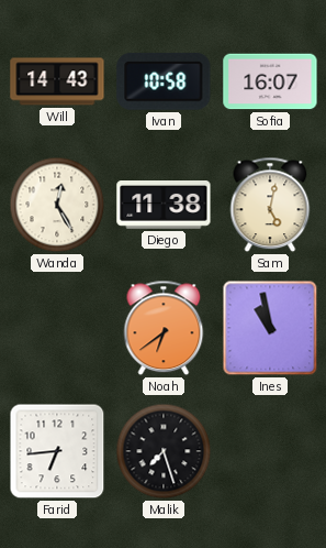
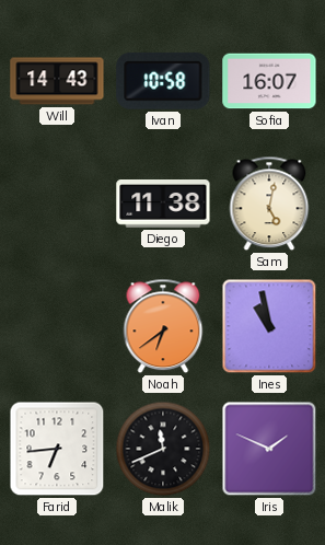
Wanda: 12:25 -> none
Malik: 7:27 -> 11:41
Iris: none -> 1:49
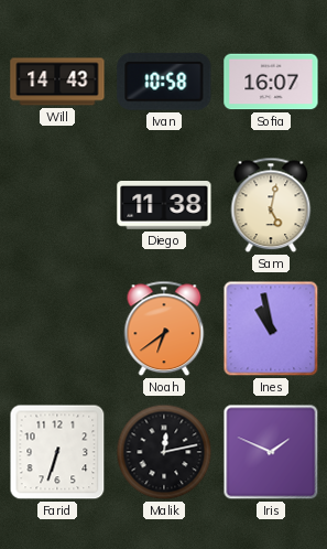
Farid: 6:44 -> 6:33
Malik: 11:41 -> 12:13
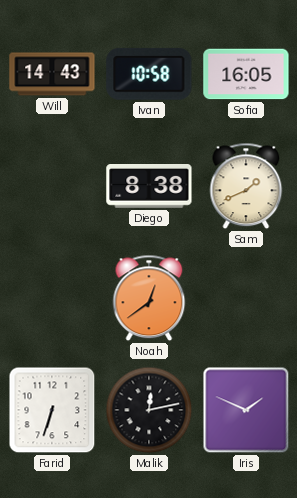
Sofia: 16:07 -> 16:05
Diego: 11:38 -> 8:38
Sam: 5:02 -> 1:41
Noah: 6:39 -> 12:39
Ines: 10:58 -> none
